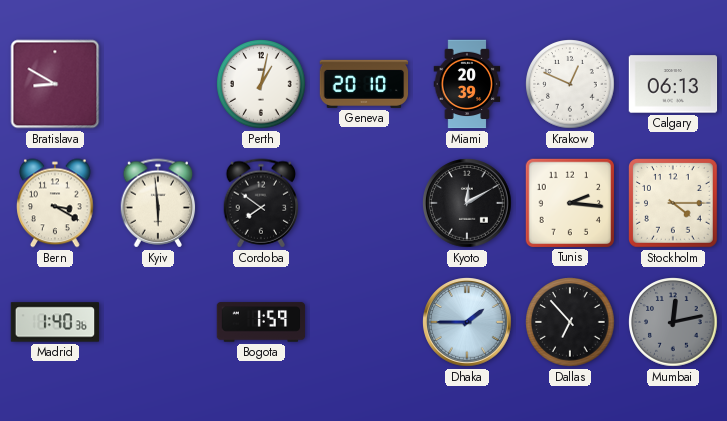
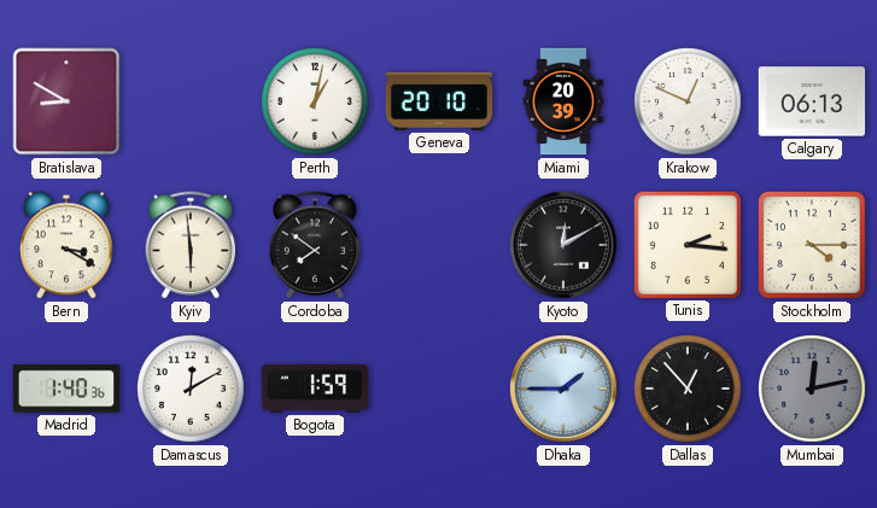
Damascus: none -> 12:10
Dallas: 6:53 -> 12:53
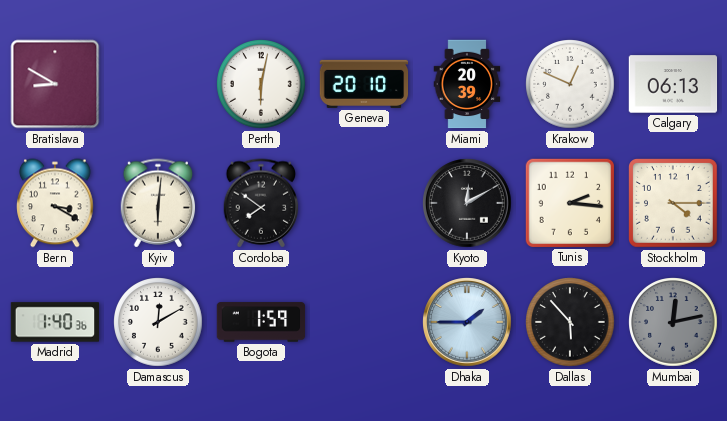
Perth: 1:02 -> 6:02
Kyiv: 5:59 -> 6:01
Dallas: 12:53 -> 5:53
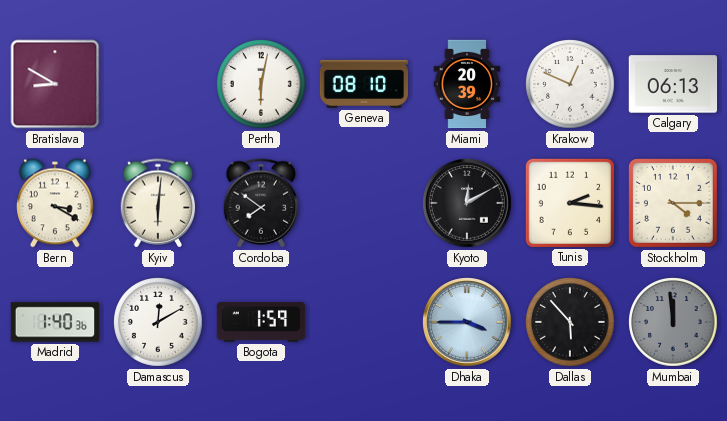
Geneva: 20:10 -> 08:10
Dhaka: 1:45 -> 3:45
Mumbai: 12:13 -> 11:59
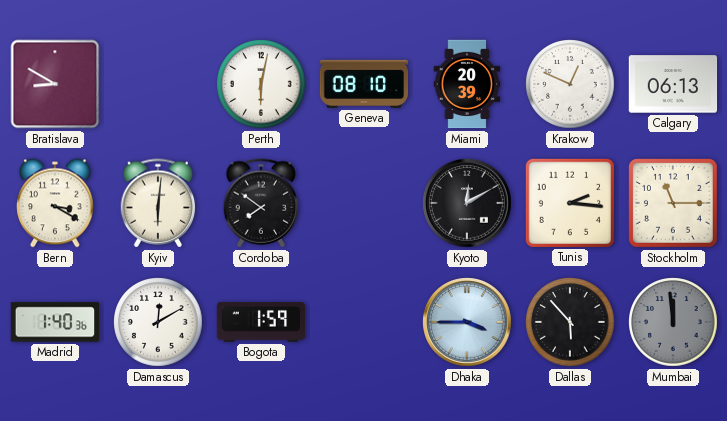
Stockholm: 4:15 -> 11:15
